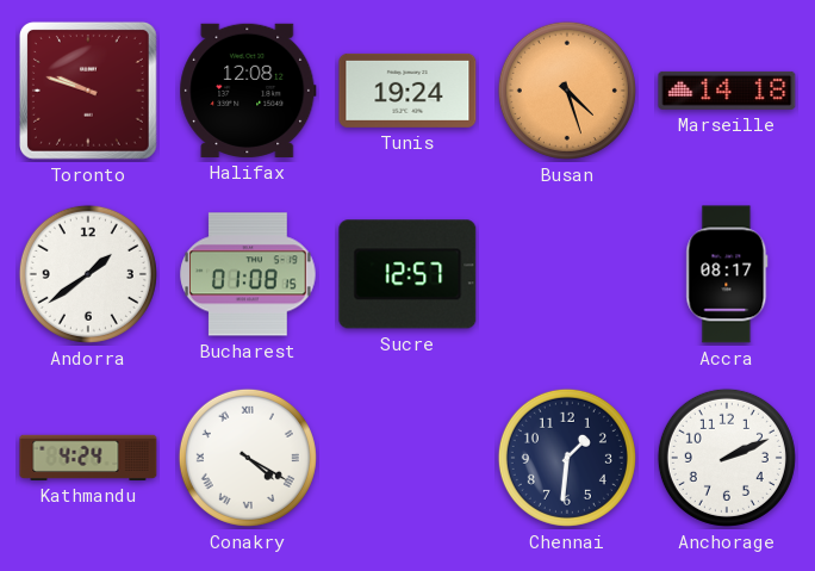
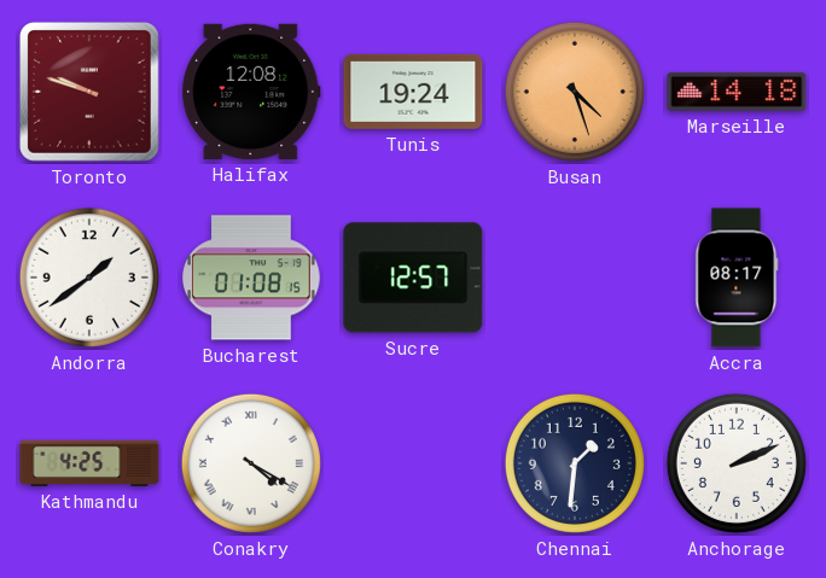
Kathmandu: 4:24 -> 4:25
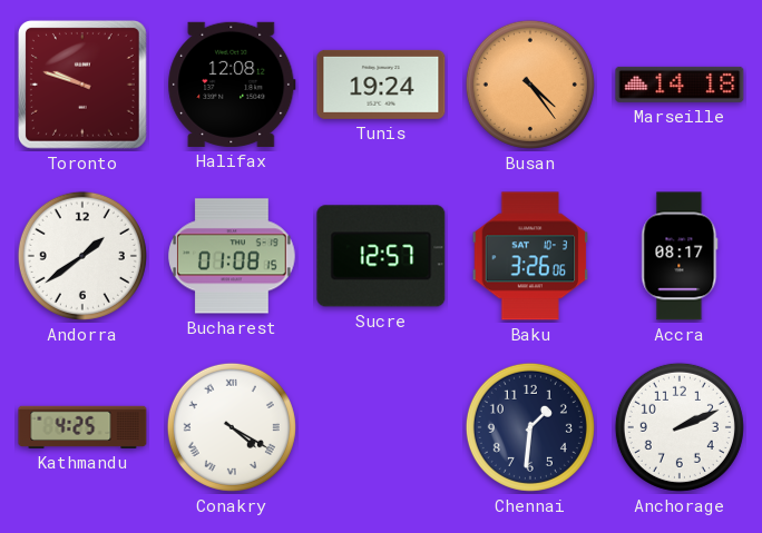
Busan: 4:27 -> 4:24
Baku: none -> 3:26
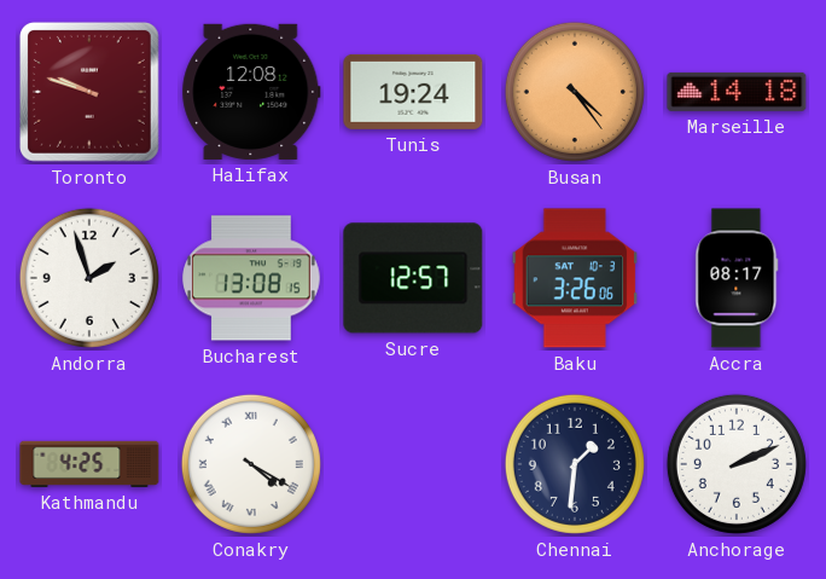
Andorra: 1:39 -> 1:57
Bucharest: 01:08 -> 13:08
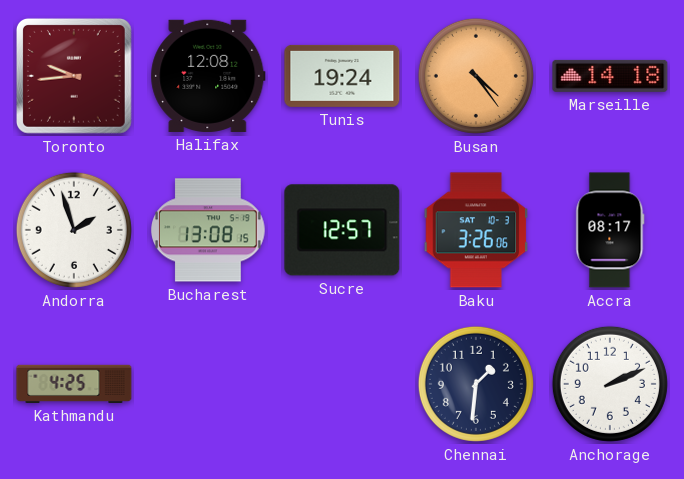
Toronto: 9:48 -> 9:44
Conakry: 4:20 -> none
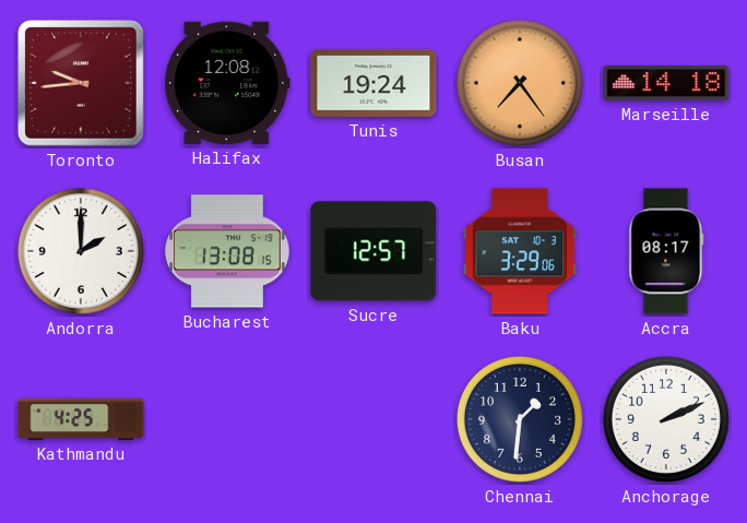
Busan: 4:24 -> 7:24
Andorra: 1:57 -> 2:00
Baku: 3:26 -> 3:29
